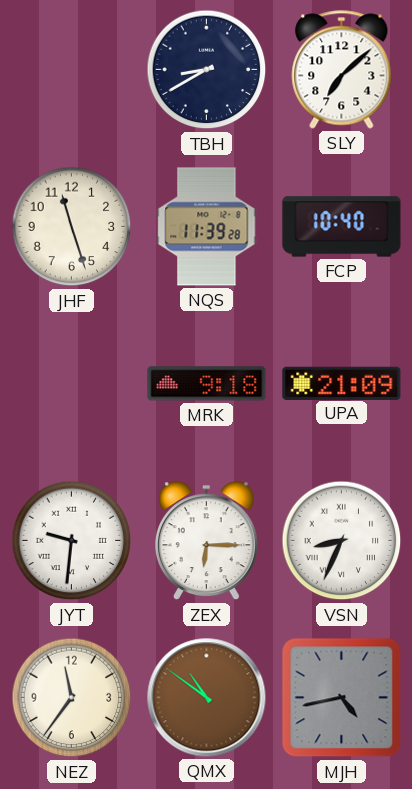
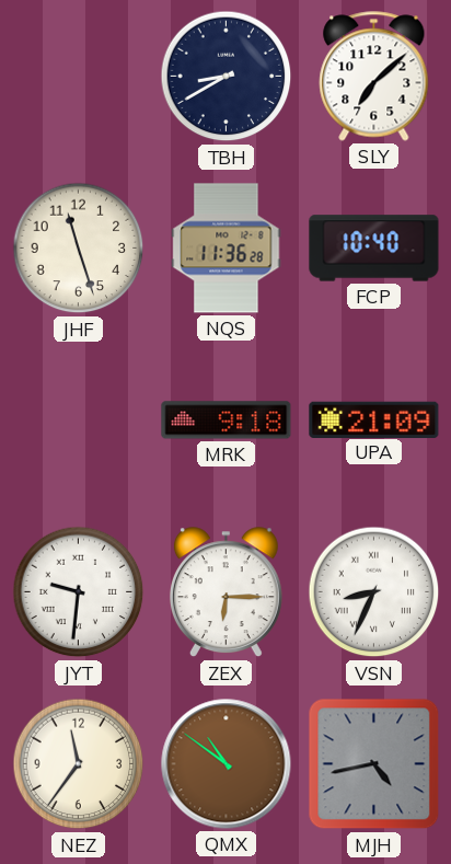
NQS: 11:39 -> 11:36
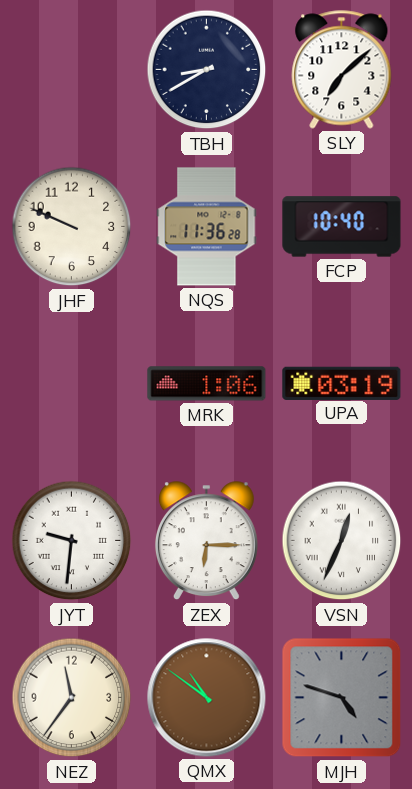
JHF: 11:27 -> 9:49
MRK: 9:18 -> 1:06
UPA: 21:09 -> 03:19
VSN: 8:34 -> 12:34
MJH: 4:43 -> 4:48
